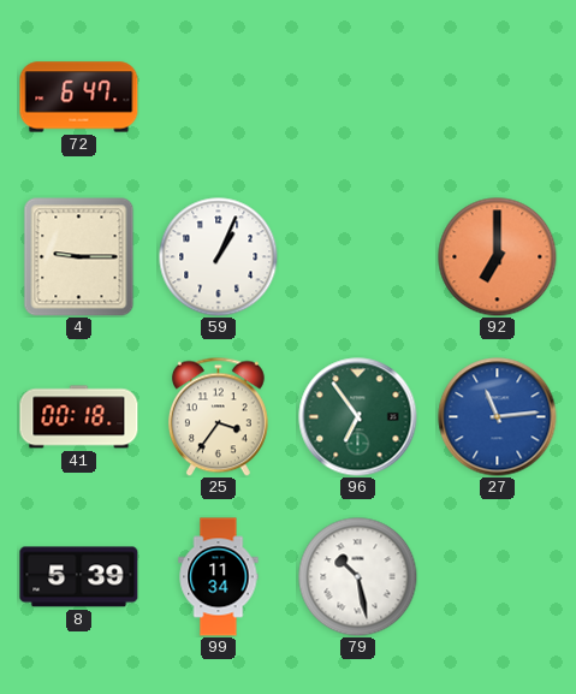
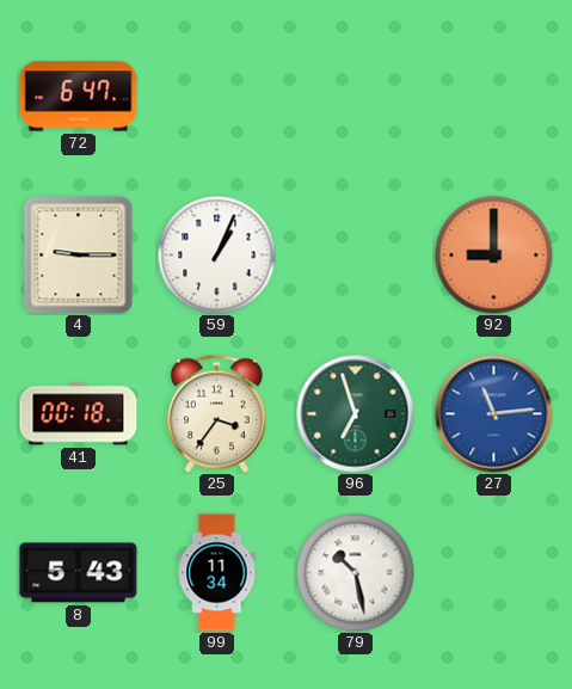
92: 7:00 -> 9:00
96: 6:54 -> 6:57
8: 5:39 -> 5:43
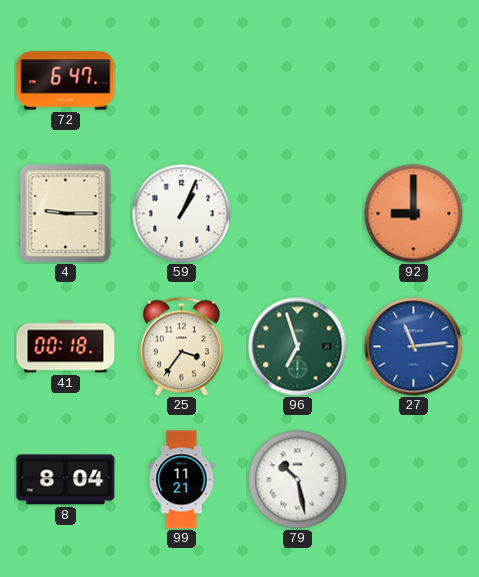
8: 5:43 -> 8:04
99: 11:34 -> 11:21
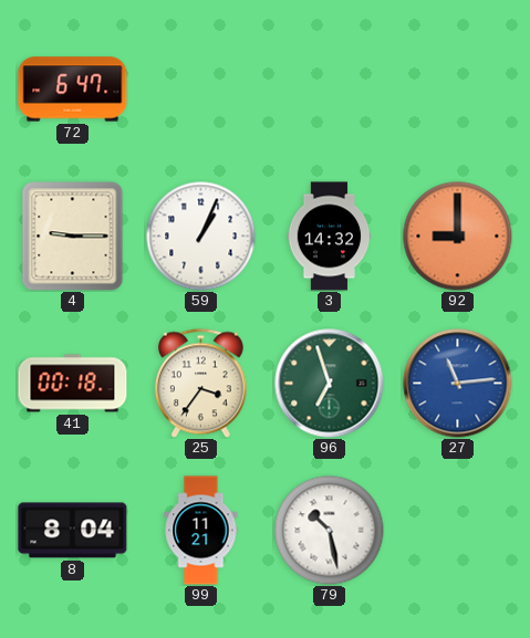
3: none -> 14:32
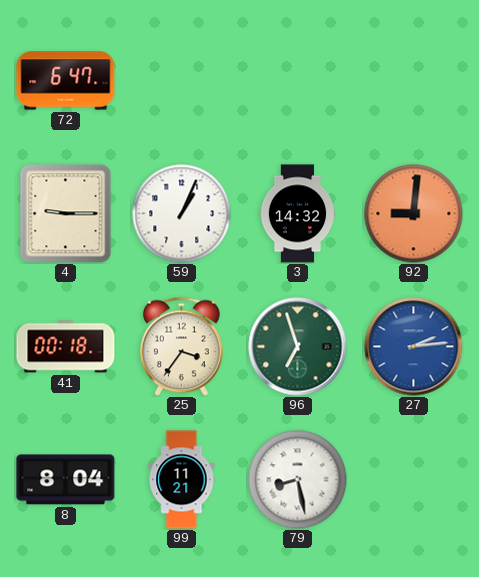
92: 9:00 -> 9:01
27: 11:14 -> 2:14
79: 10:28 -> 8:28
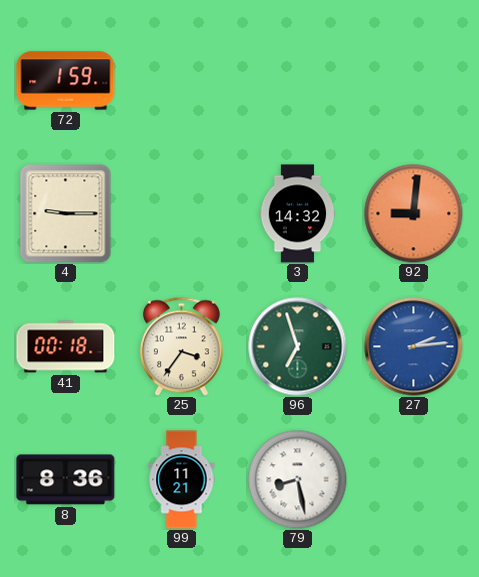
72: 6:47 -> 1:59
59: 1:04 -> none
8: 8:04 -> 8:36
